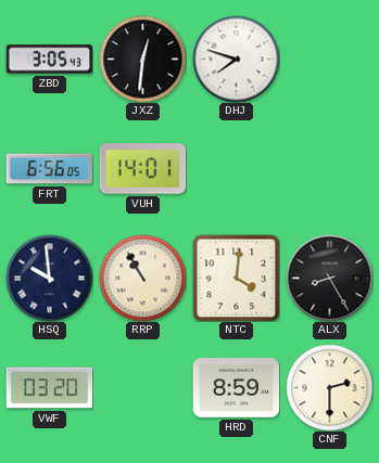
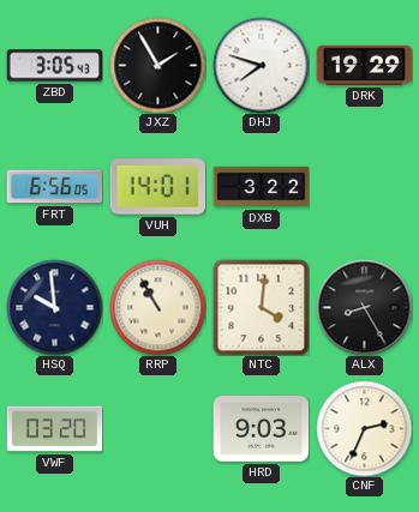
JXZ: 12:31 -> 1:55
DRK: none -> 19:29
DXB: none -> 3:22
HRD: 8:59 -> 9:03
CNF: 2:30 -> 2:34
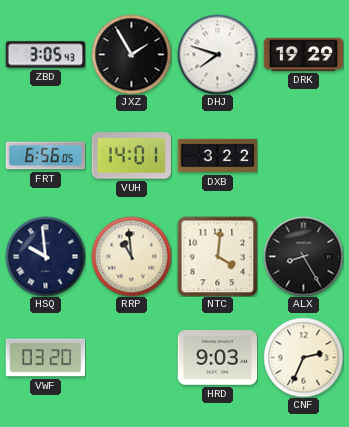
RRP: 10:55 -> 10:59
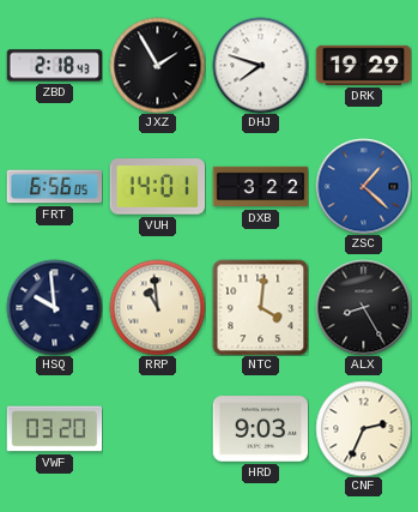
ZBD: 3:05 -> 2:18
ZSC: none -> 1:22
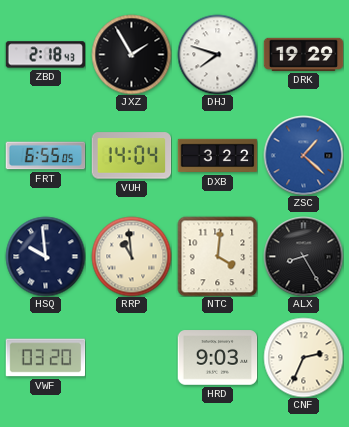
FRT: 6:56 -> 6:55
VUH: 14:01 -> 14:04
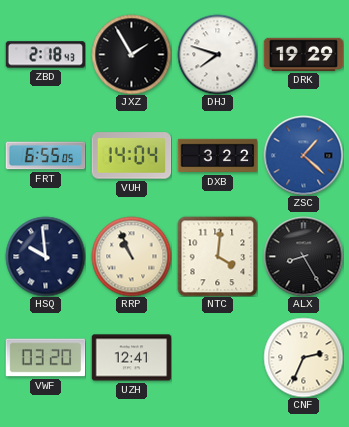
RRP: 10:59 -> 10:56
UZH: none -> 12:41
HRD: 9:03 -> none
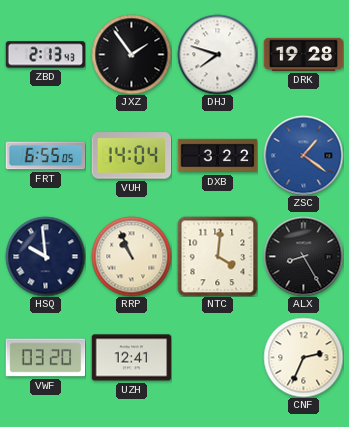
ZBD: 2:18 -> 2:13
JXZ: 1:55 -> 1:54
DRK: 19:29 -> 19:28
ZSC: 1:22 -> 1:21
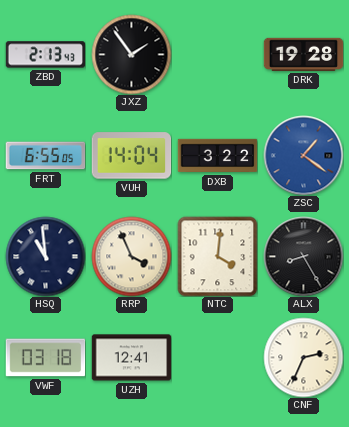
DHJ: 7:48 -> none
HSQ: 9:59 -> 10:59
RRP: 10:56 -> 3:56
VWF: 03:20 -> 03:18
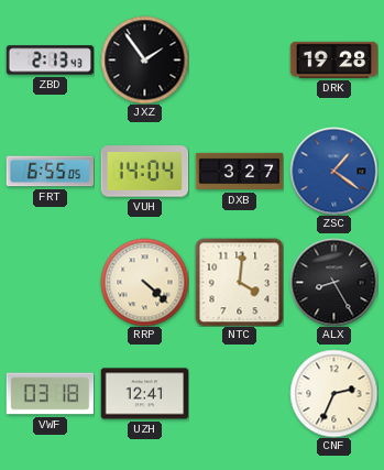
DXB: 3:22 -> 3:27
HSQ: 10:59 -> none
RRP: 3:56 -> 4:22
